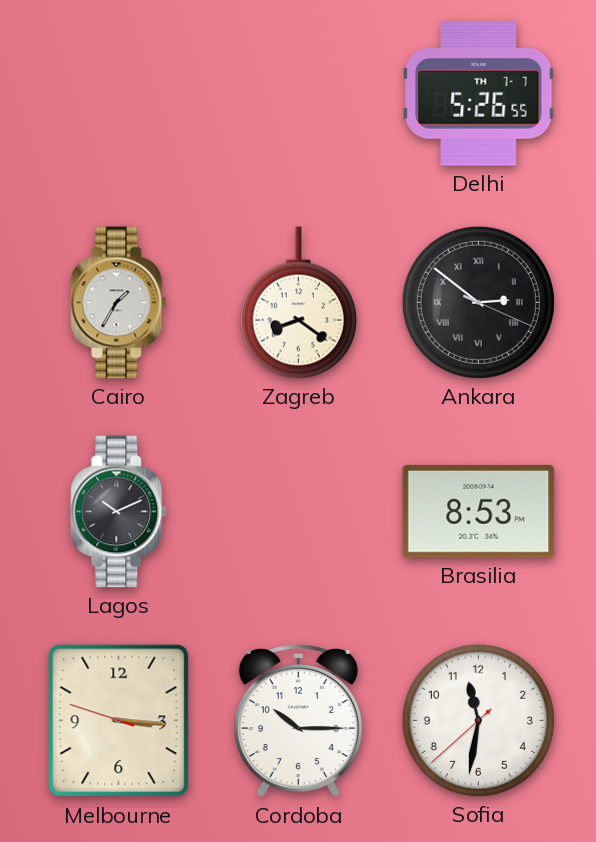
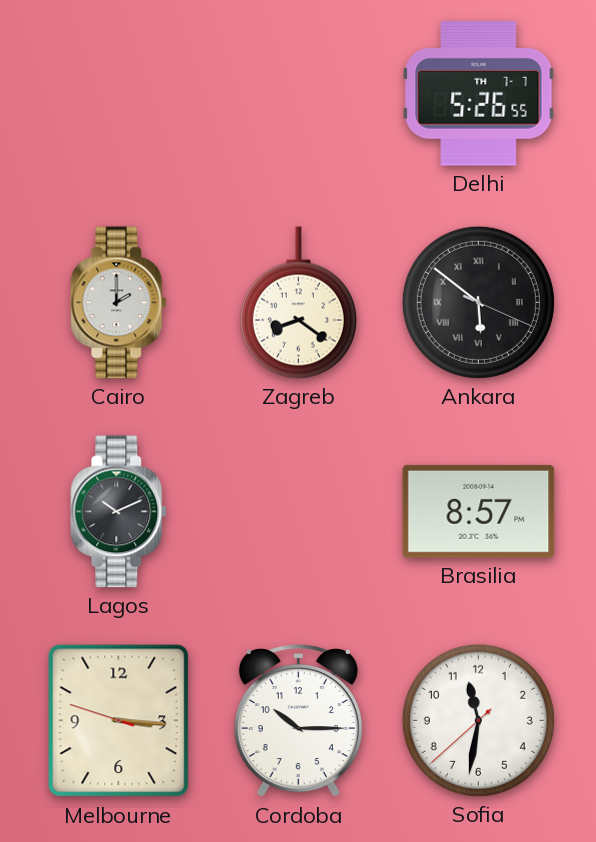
Cairo: 1:35 -> 2:00
Ankara: 2:51 -> 5:51
Brasilia: 8:53 -> 8:57
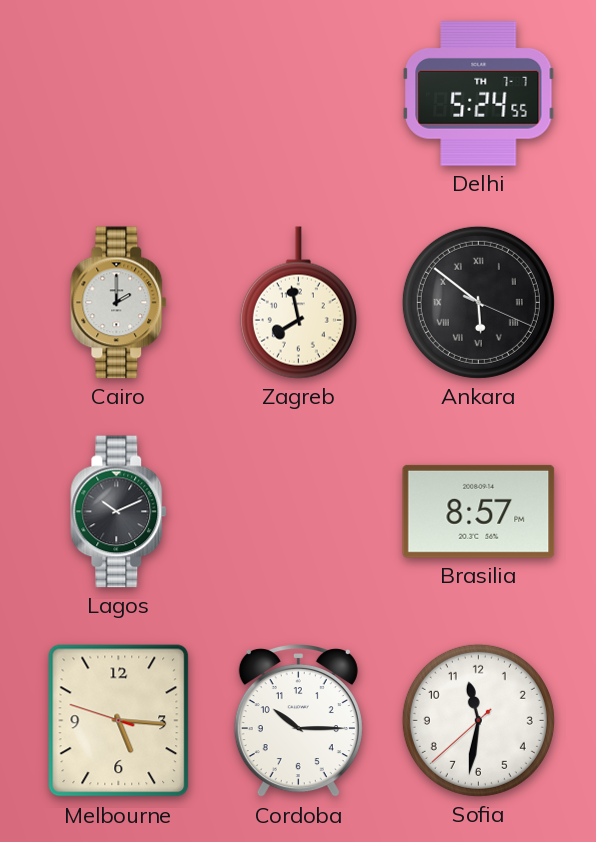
Delhi: 5:26 -> 5:24
Zagreb: 8:21 -> 7:58
Melbourne: 3:15 -> 5:15
